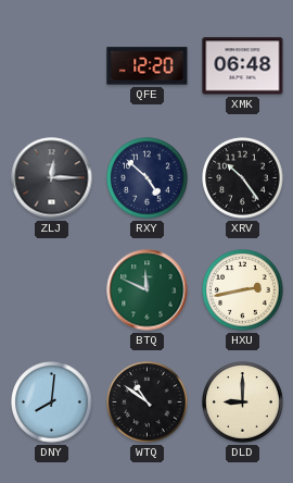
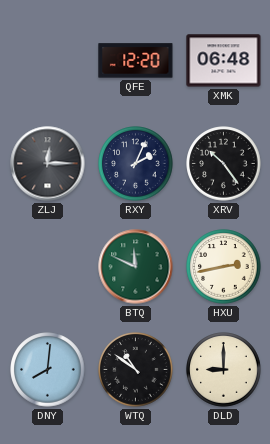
RXY: 4:52 -> 2:04
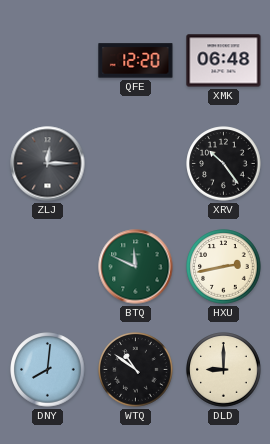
RXY: 2:04 -> none
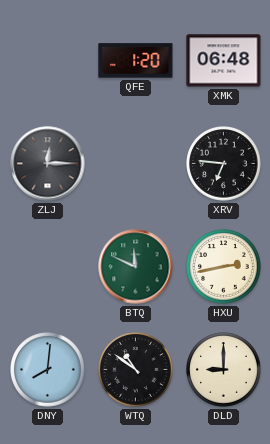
QFE: 12:20 -> 1:20
XRV: 10:24 -> 6:46
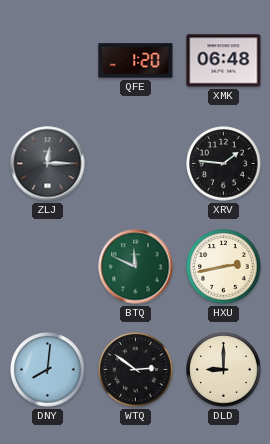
XRV: 6:46 -> 1:46
WTQ: 10:51 -> 2:51
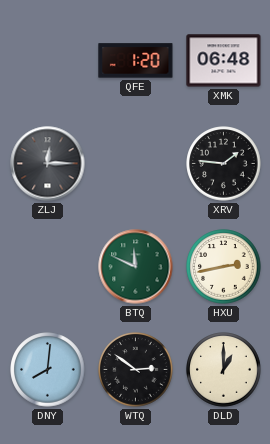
DLD: 9:00 -> 1:00
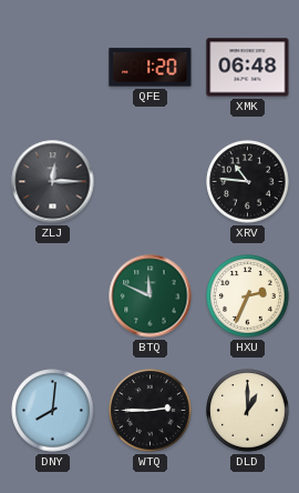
XRV: 1:46 -> 10:46
HXU: 2:43 -> 2:34
WTQ: 2:51 -> 2:45
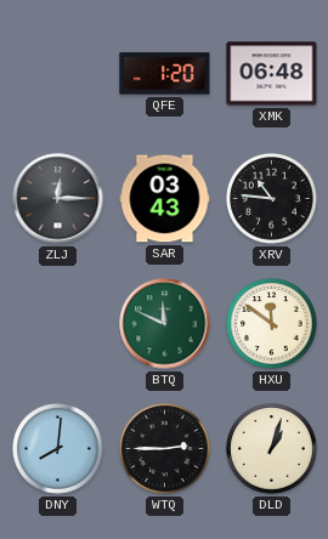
SAR: none -> 03:43
HXU: 2:34 -> 11:51
DLD: 1:00 -> 1:03
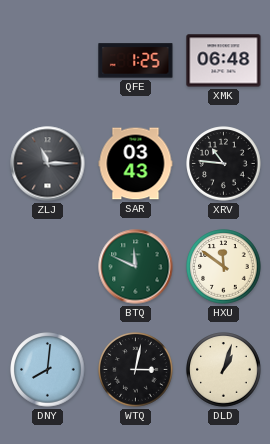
QFE: 1:20 -> 1:25
ZLJ: 12:15 -> 11:15
WTQ: 2:45 -> 3:02
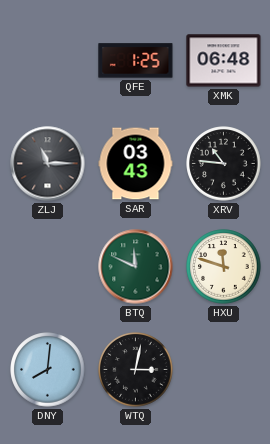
HXU: 11:51 -> 11:48
DLD: 1:03 -> none
